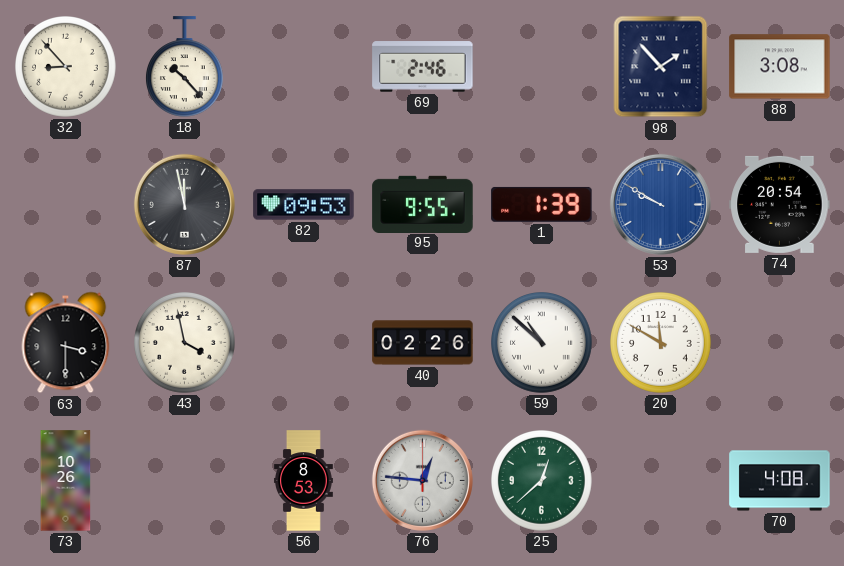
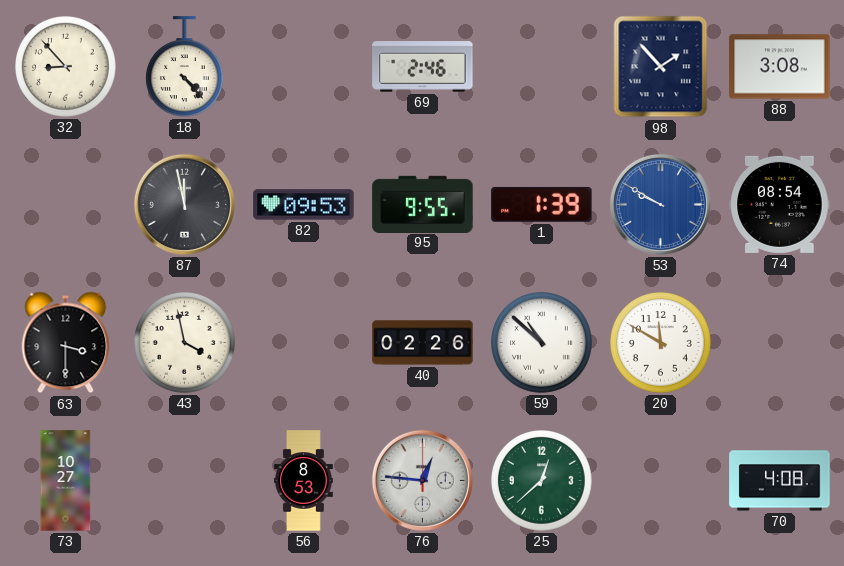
18: 10:23 -> 4:23
74: 20:54 -> 08:54
73: 10:26 -> 10:27
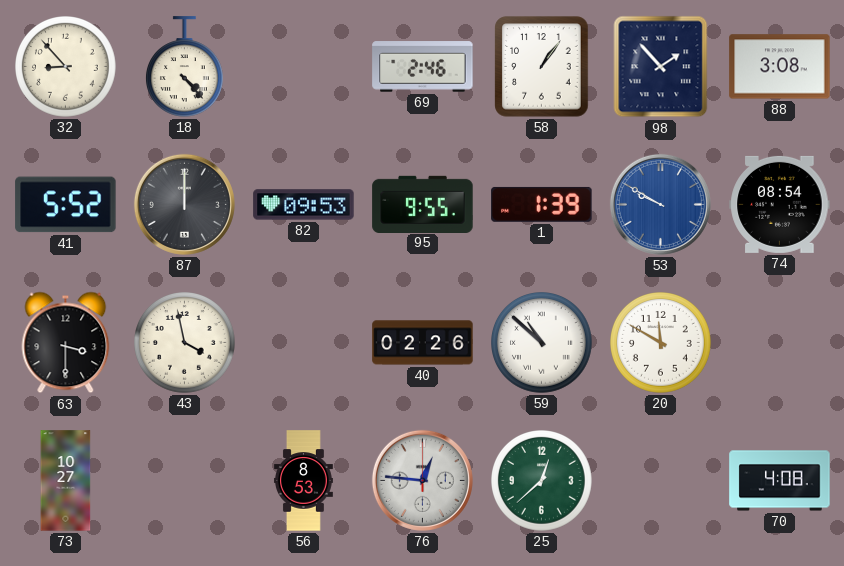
58: none -> 1:06
41: none -> 5:52
87: 11:58 -> 12:00
